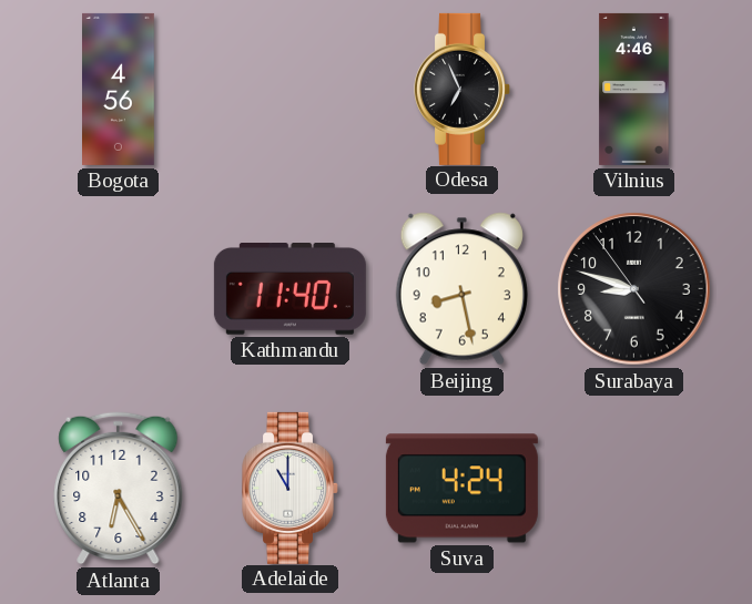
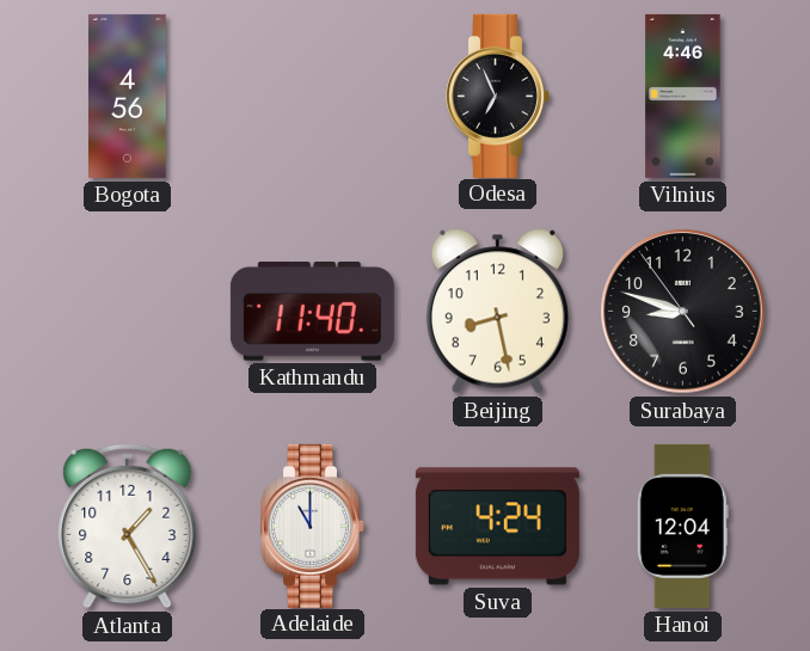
Atlanta: 6:25 -> 1:25
Hanoi: none -> 12:04
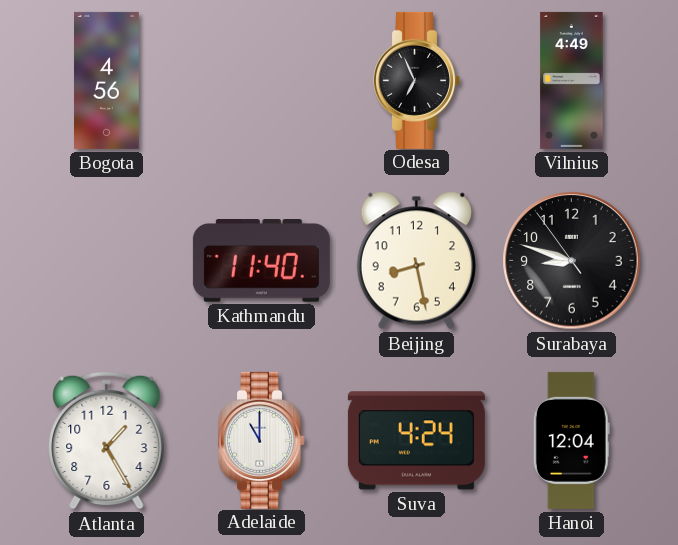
Vilnius: 4:46 -> 4:49
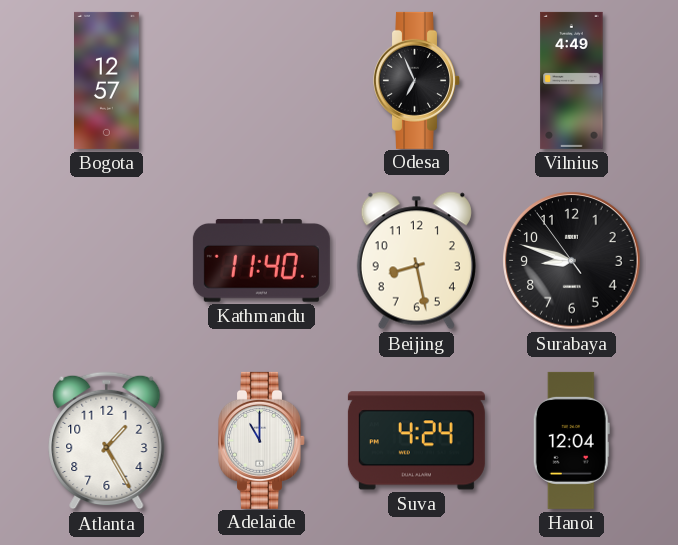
Bogota: 4:56 -> 12:57
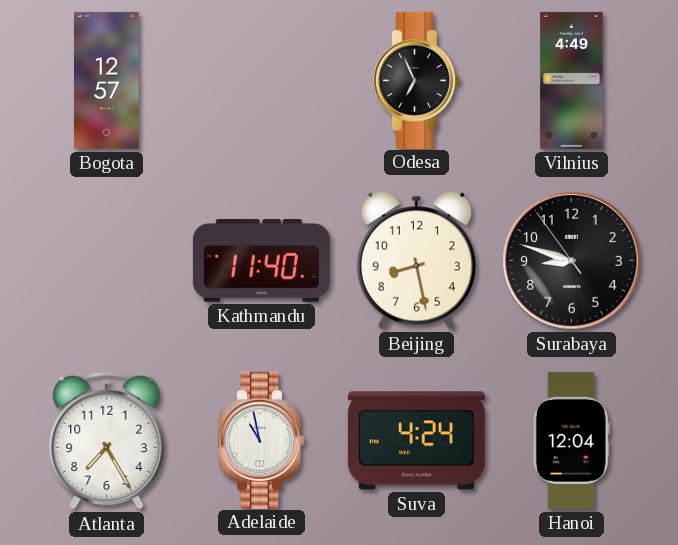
Atlanta: 1:25 -> 7:25
Adelaide: 11:00 -> 10:58
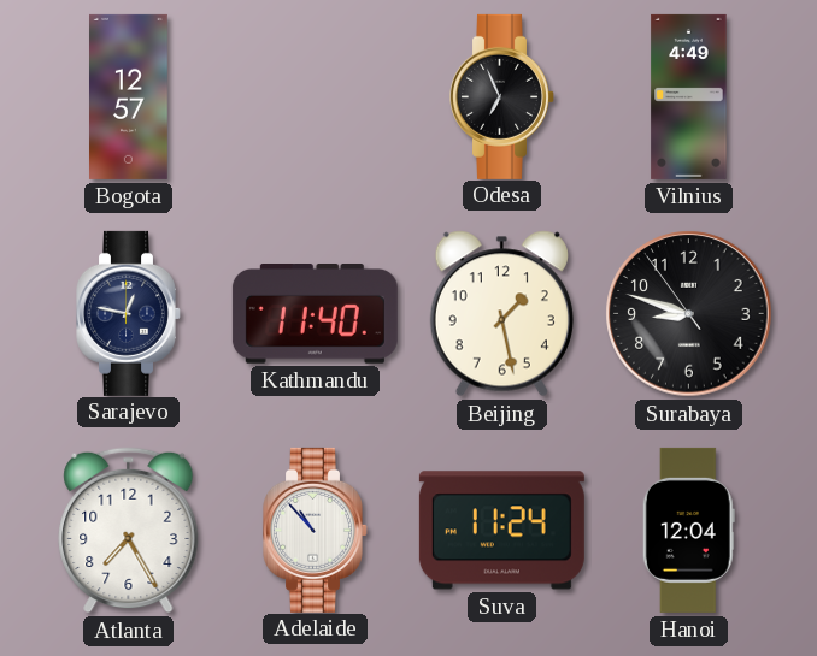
Sarajevo: none -> 12:47
Beijing: 8:28 -> 1:28
Adelaide: 10:58 -> 10:53
Suva: 4:24 -> 11:24
